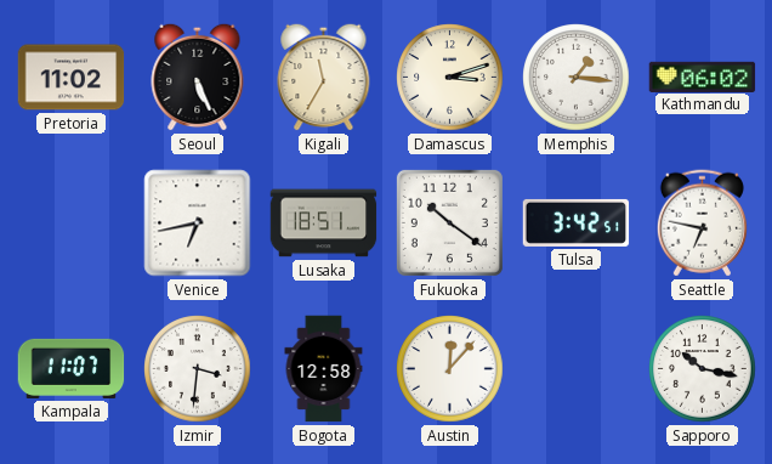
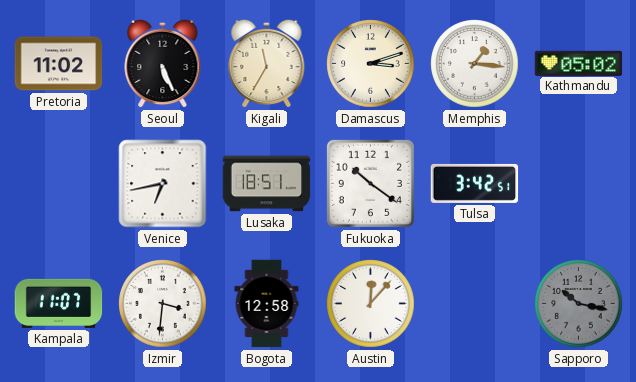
Kathmandu: 06:02 -> 05:02
Seattle: 6:47 -> none
Sapporo dial: white -> grey
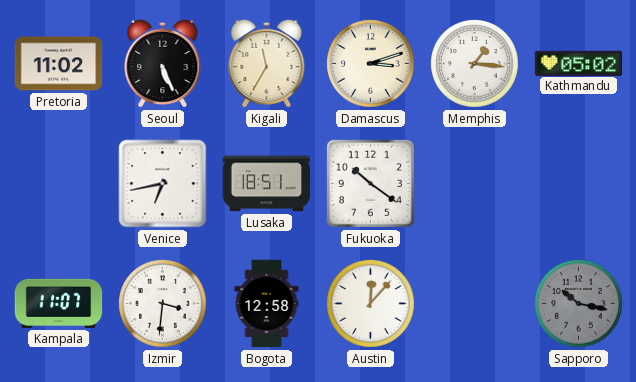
Tulsa: 3:42 -> none
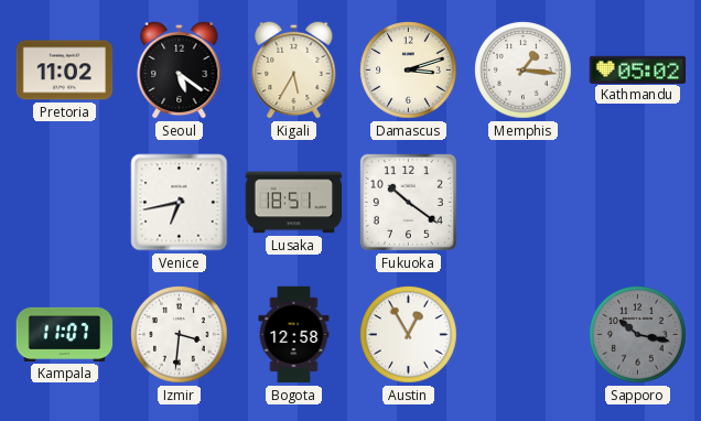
Seoul: 5:26 -> 5:21
Kigali: 11:35 -> 5:35
Austin: 12:07 -> 12:55
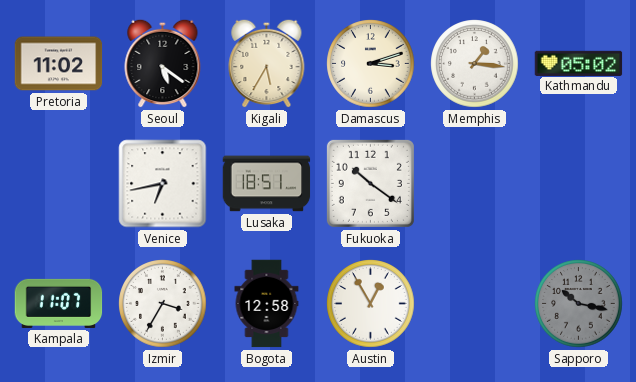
Izmir: 3:31 -> 3:35
